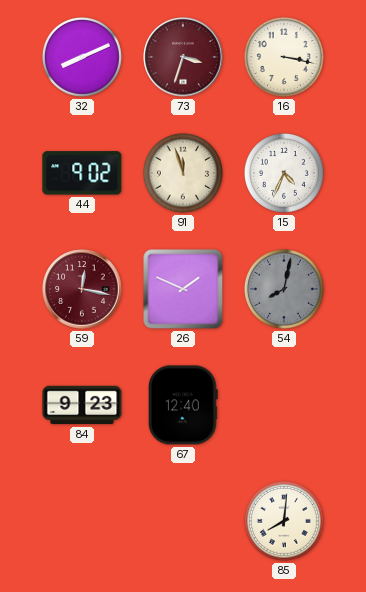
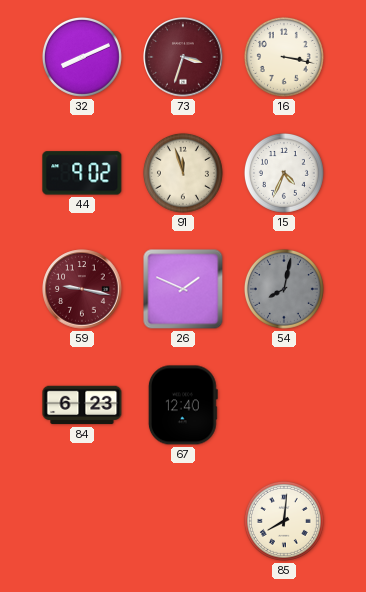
59: 12:17 -> 9:17
84: 9:23 -> 6:23
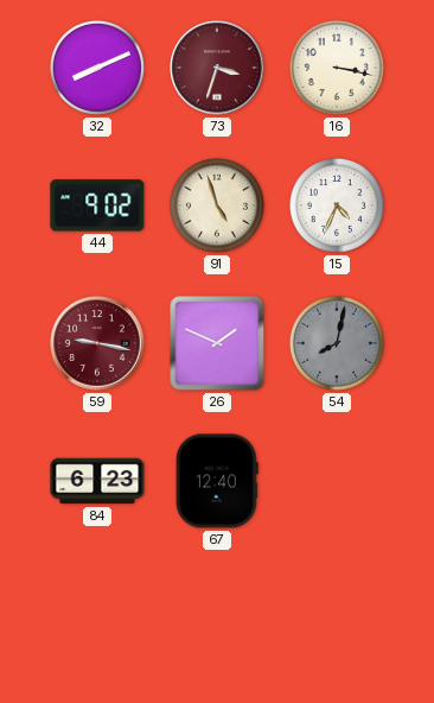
91: 11:57 -> 4:57
85: 8:01 -> none
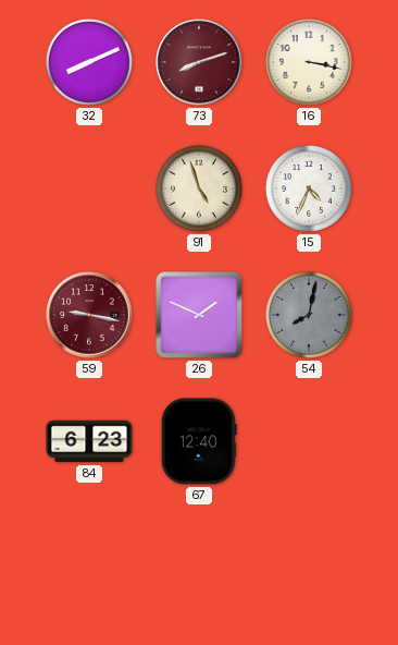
73: 3:33 -> 8:12
44: 9:02 -> none
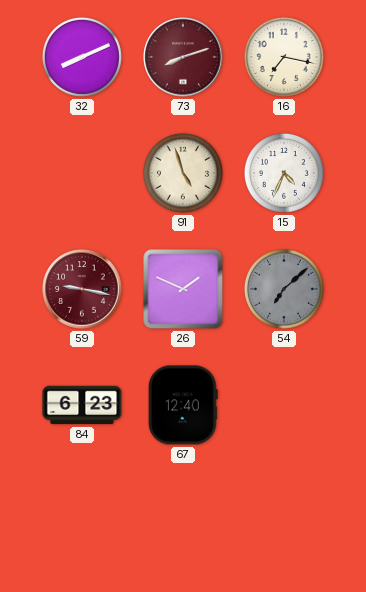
16: 3:17 -> 7:17
54: 8:02 -> 7:08
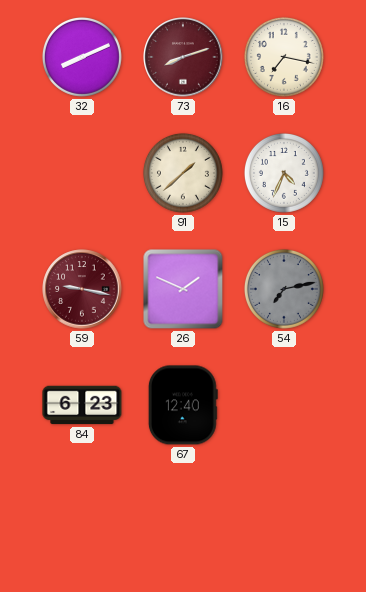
91: 4:57 -> 1:38
54: 7:08 -> 7:13
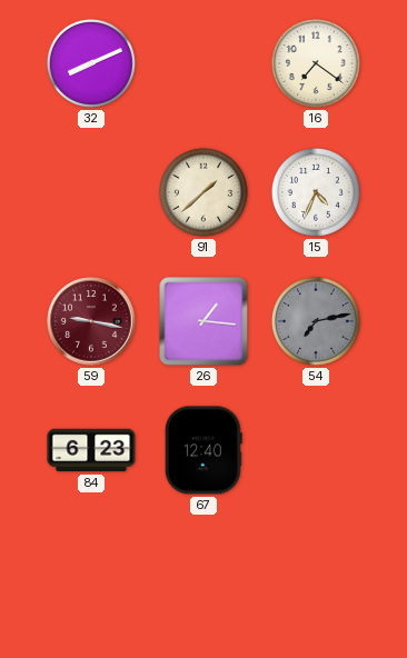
73: 8:12 -> none
16: 7:17 -> 7:21
26: 1:49 -> 1:16
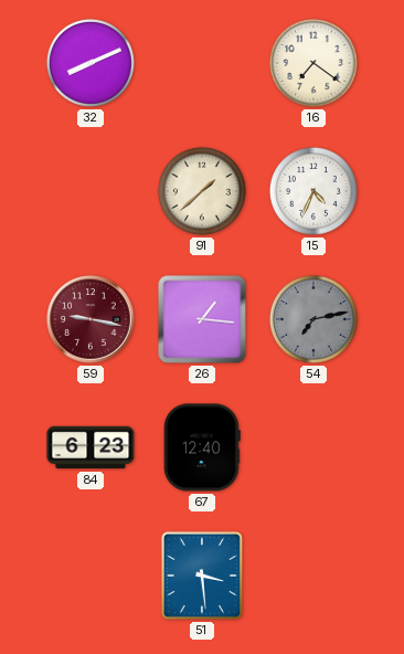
51: none -> 3:29
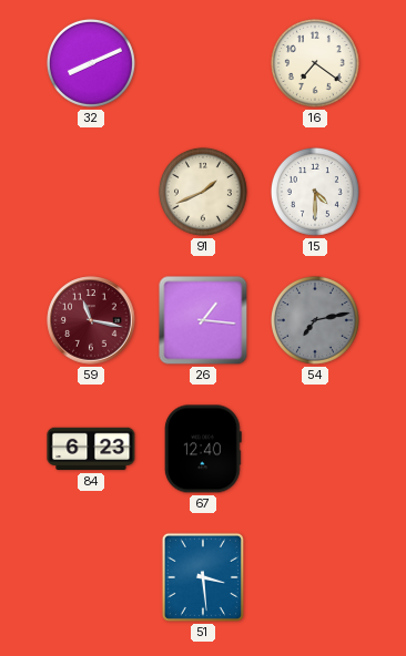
91: 1:38 -> 1:41
15: 4:34 -> 4:30
59: 9:17 -> 11:17
